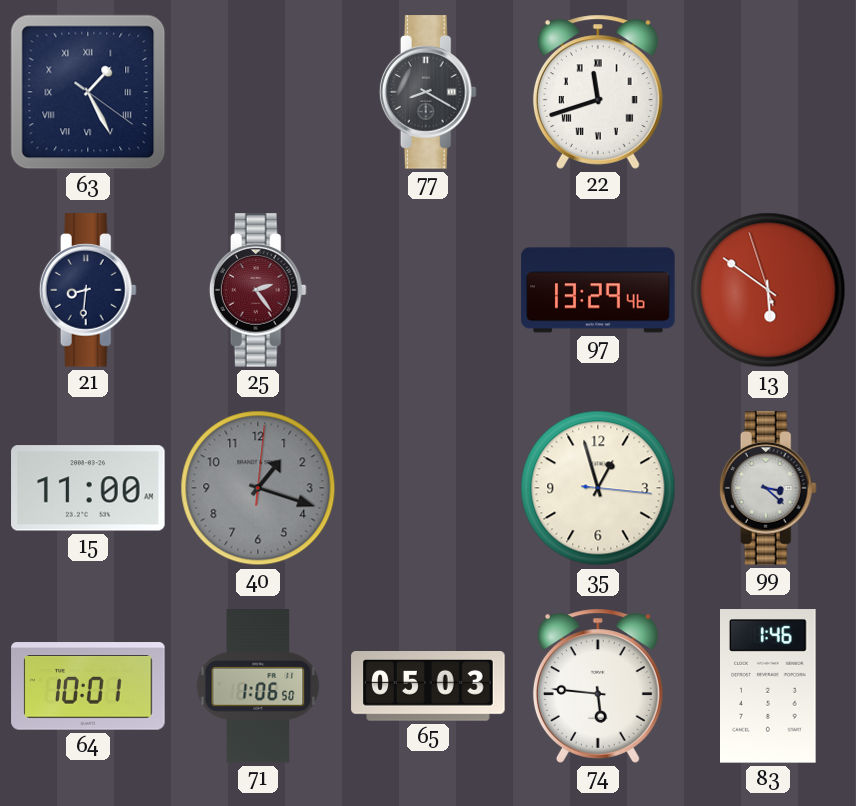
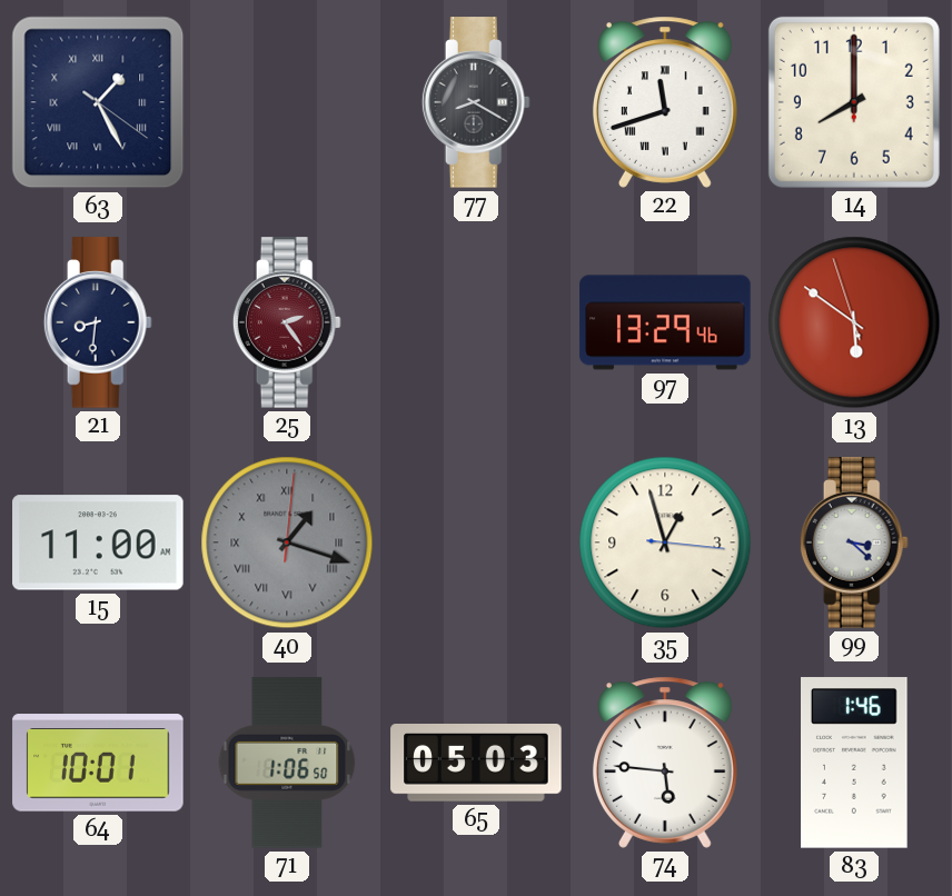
14: none -> 8:00
40 numerals: Arabic -> Roman
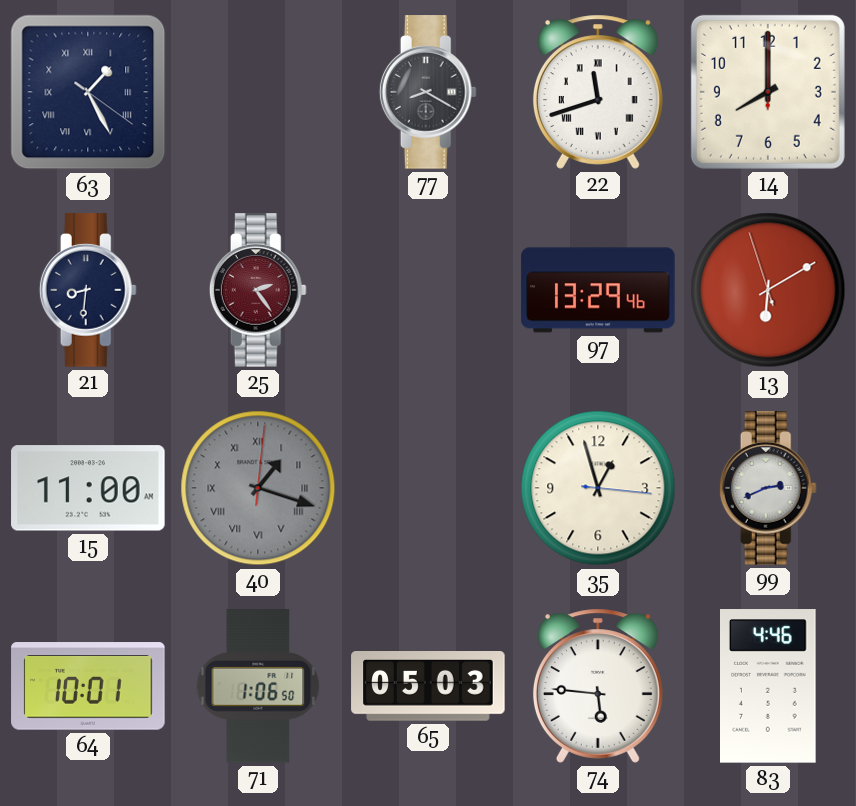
13: 5:50 -> 6:09
99: 3:22 -> 2:41
83: 1:46 -> 4:46
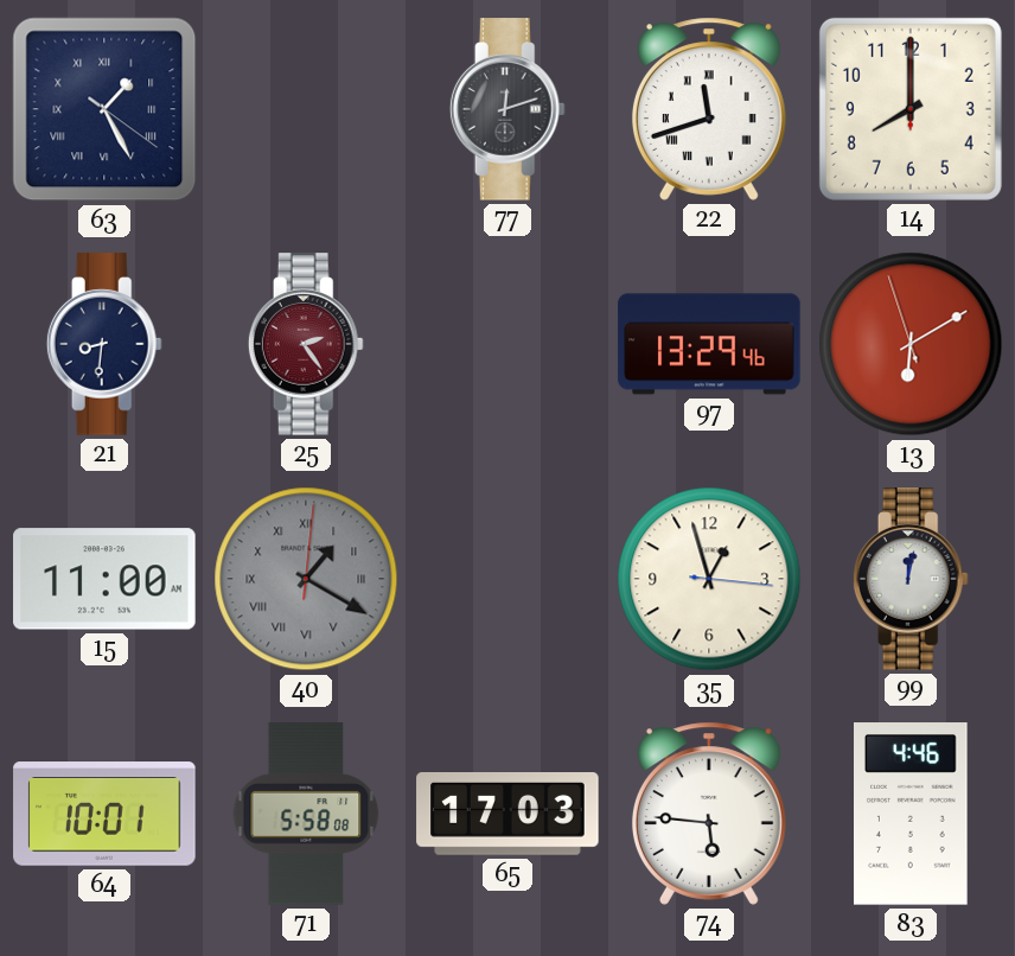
77: 8:20 -> 12:12
40: 1:18 -> 1:20
99: 2:41 -> 12:02
71: 1:06 -> 5:58
65: 05:03 -> 17:03
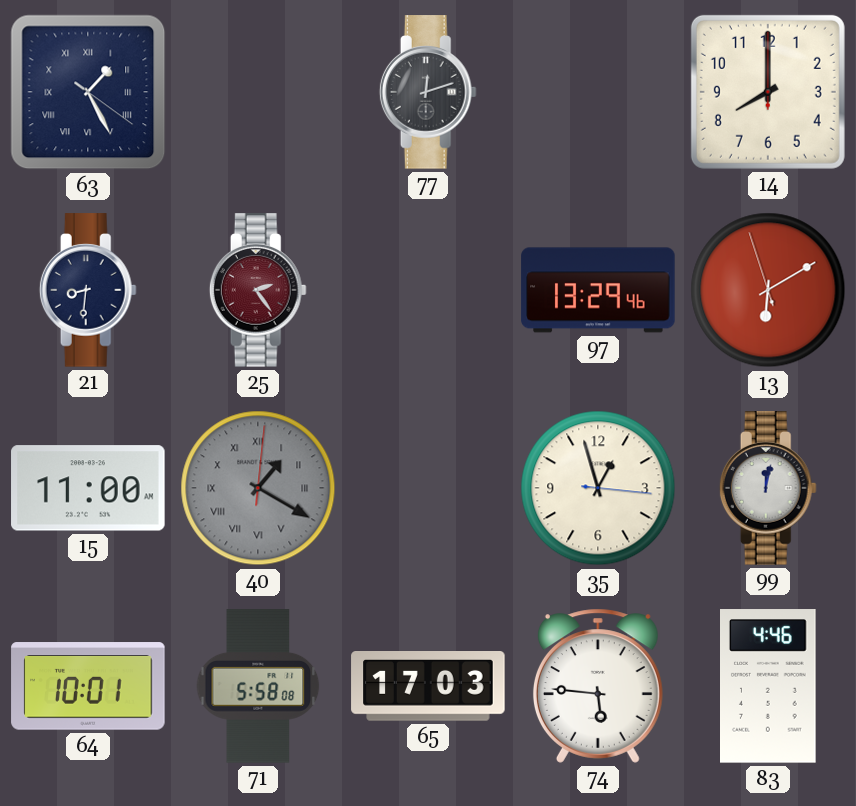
22: 11:42 -> none
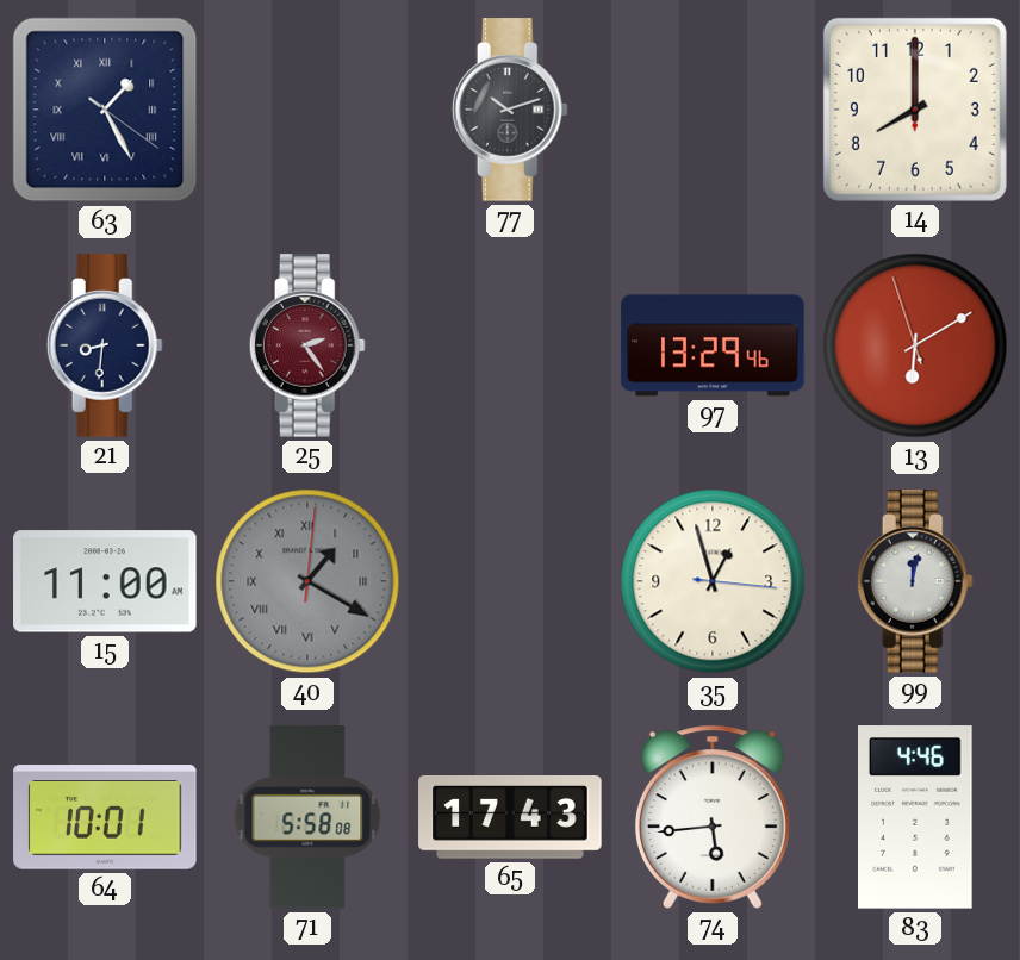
77: 12:12 -> 10:12
65: 17:03 -> 17:43
74: 5:46 -> 5:44
